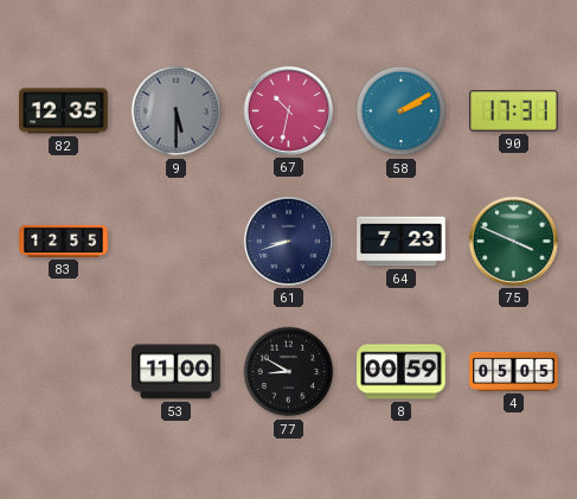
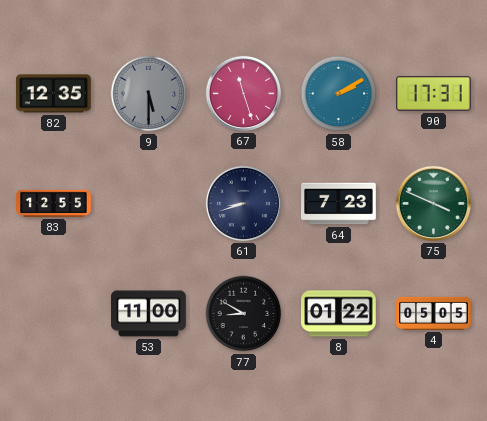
67: 10:32 -> 11:27
8: 00:59 -> 01:22
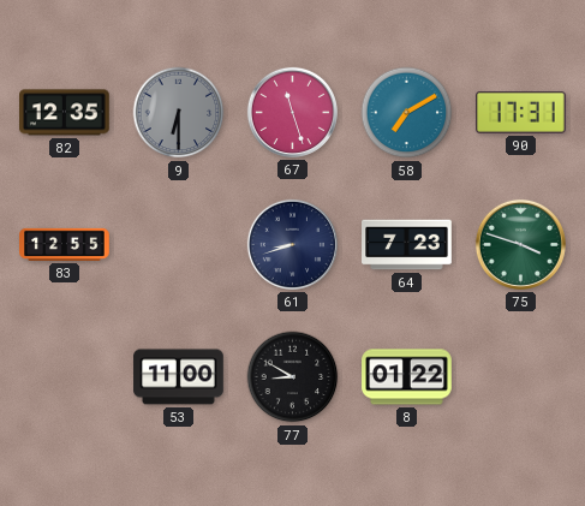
9: 5:30 -> 6:30
58: 2:10 -> 7:10
75: 3:49 -> 3:48
4: 05:05 -> none
